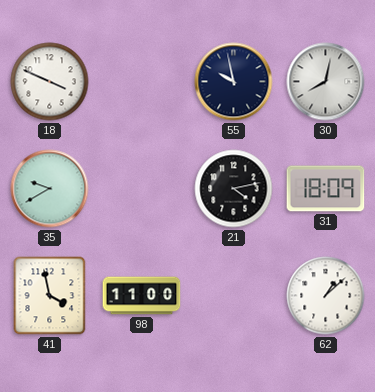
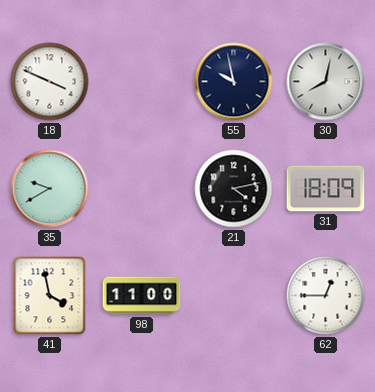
62: 1:08 -> 12:45
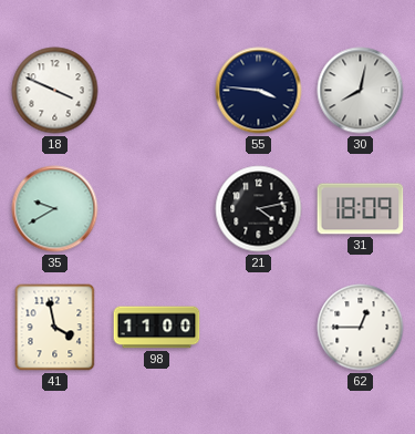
55: 9:58 -> 3:46
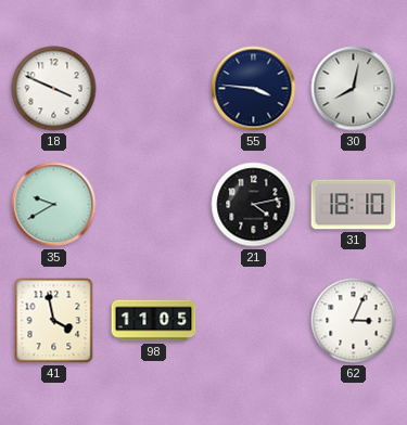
31: 18:09 -> 18:10
98: 11:00 -> 11:05
62: 12:45 -> 3:04
